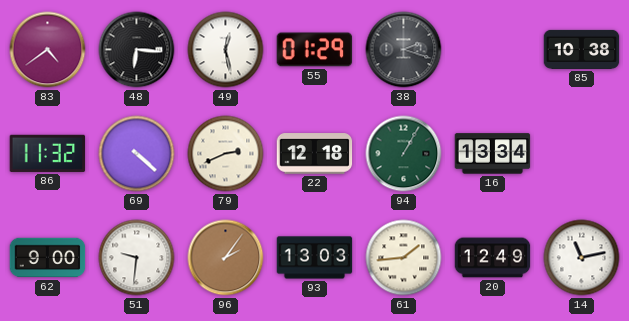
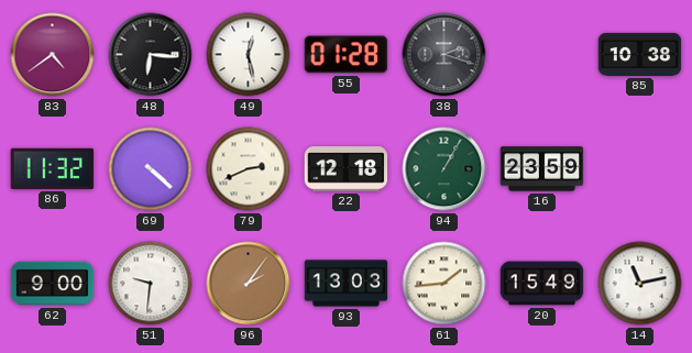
55: 01:29 -> 01:28
16: 13:34 -> 23:59
20: 12:49 -> 15:49
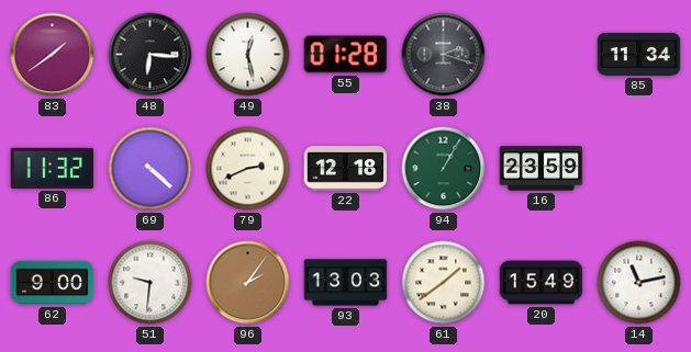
83: 4:39 -> 1:39
85: 10:38 -> 11:34
61: 1:44 -> 1:39
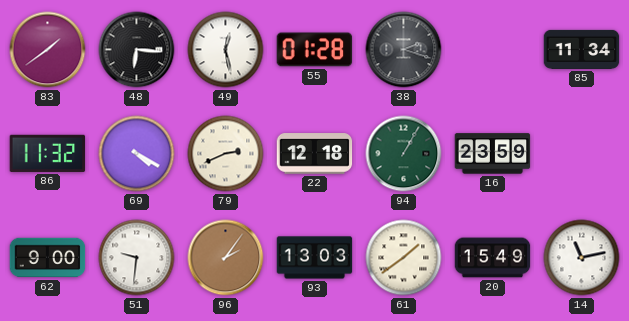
69: 4:22 -> 4:20
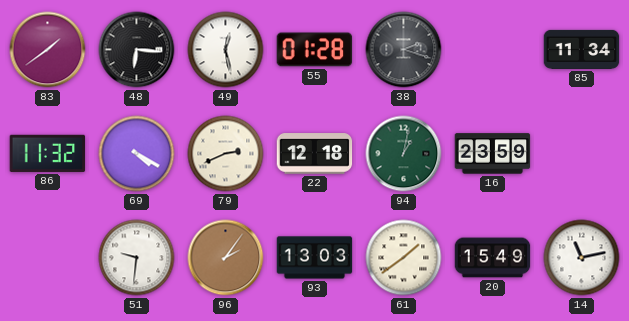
94: 1:05 -> 1:02
62: 9:00 -> none
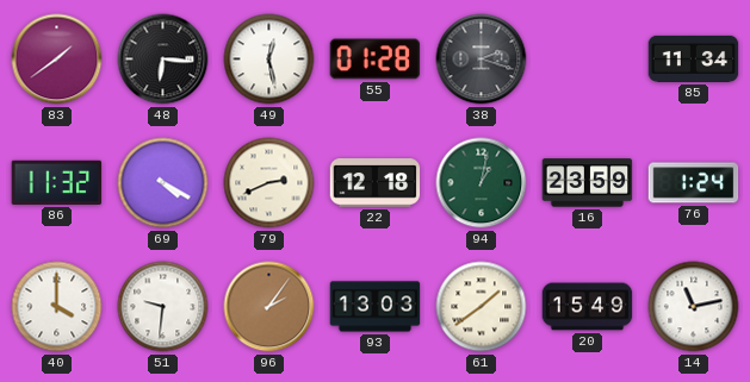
76: none -> 1:24
40: none -> 4:00
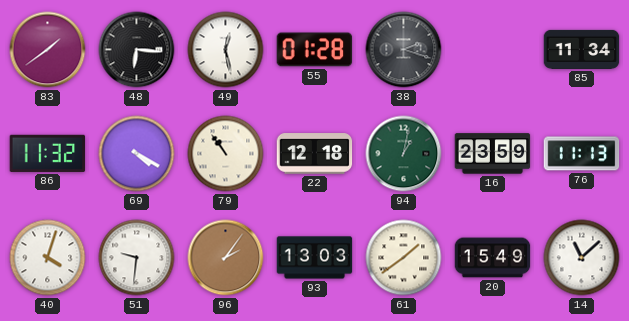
79: 2:41 -> 10:54
76: 1:24 -> 11:13
40: 4:00 -> 4:03
14: 11:13 -> 11:08
